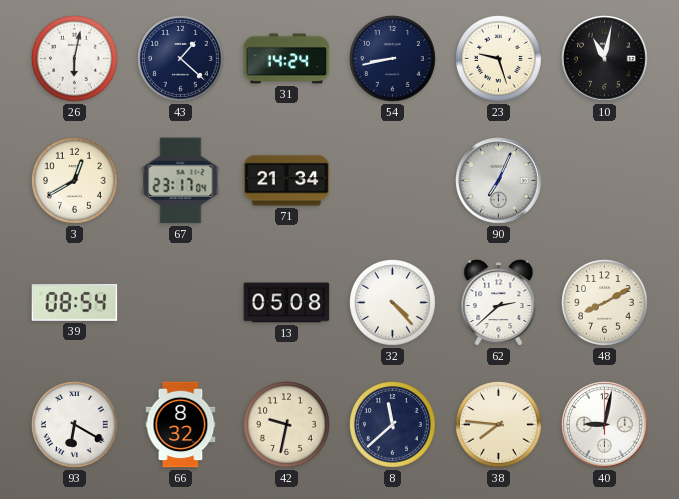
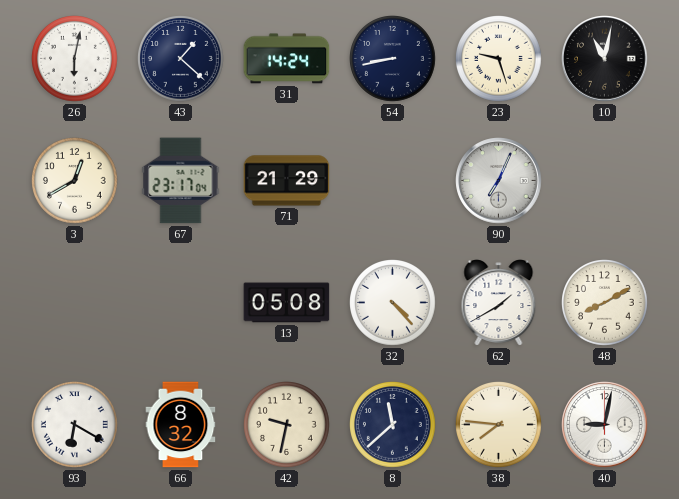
71: 21:34 -> 21:29
39: 08:54 -> none
62: 2:38 -> 1:40
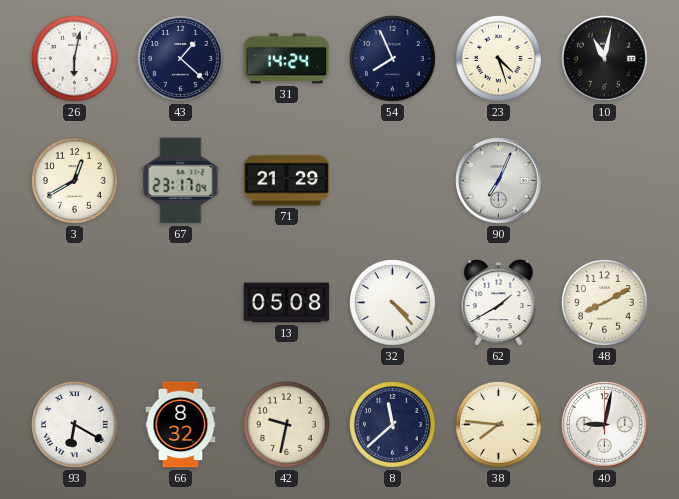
54: 8:43 -> 7:56
23: 9:27 -> 4:27
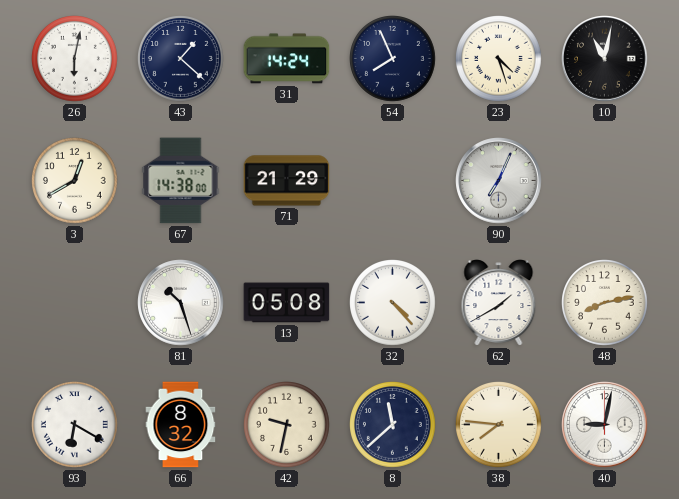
67: 23:17 -> 14:38
81: none -> 10:27
48: 8:10 -> 8:13
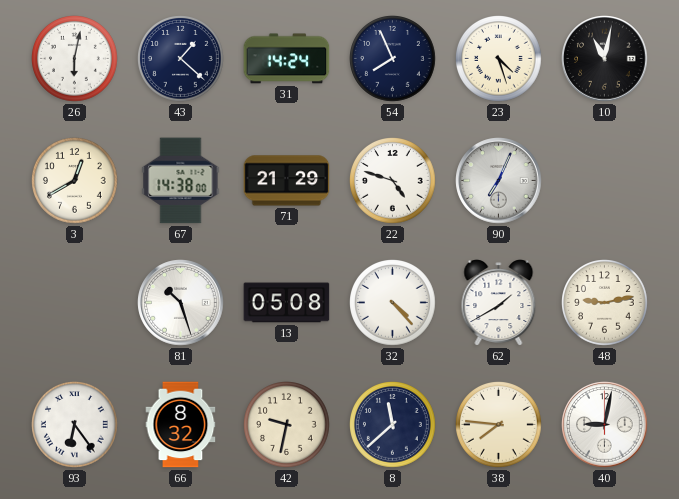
22: none -> 4:48
48: 8:13 -> 9:13
93: 6:20 -> 6:24
